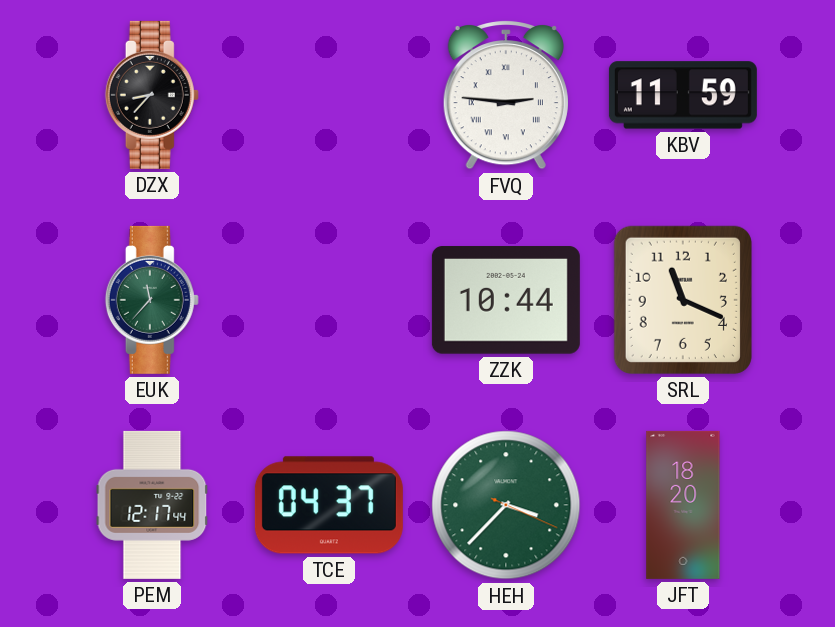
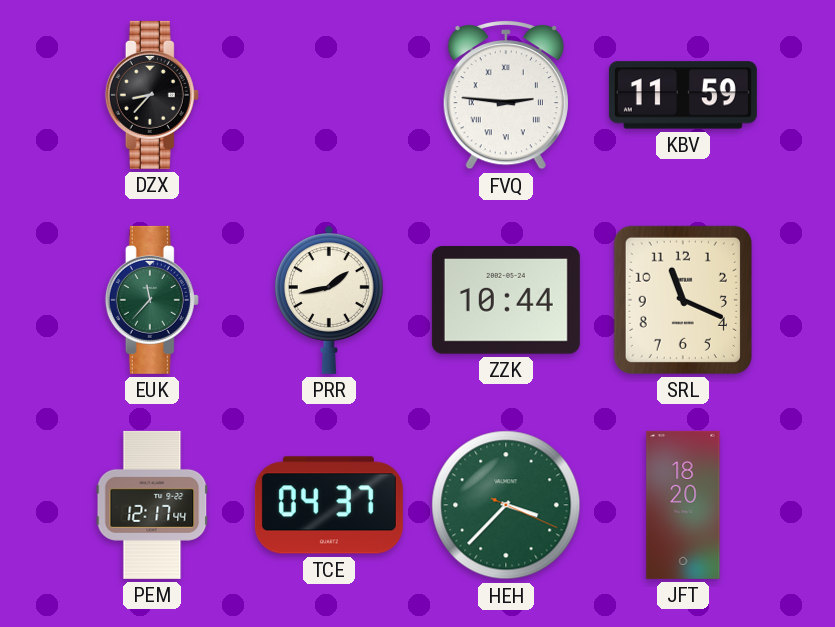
PRR: none -> 1:43
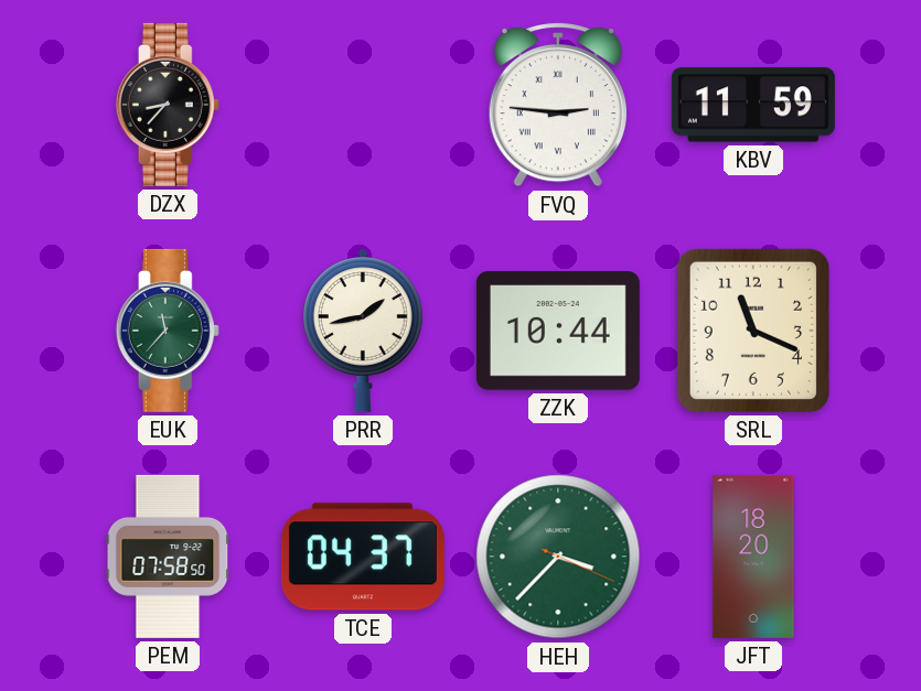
PEM: 12:17 -> 07:58
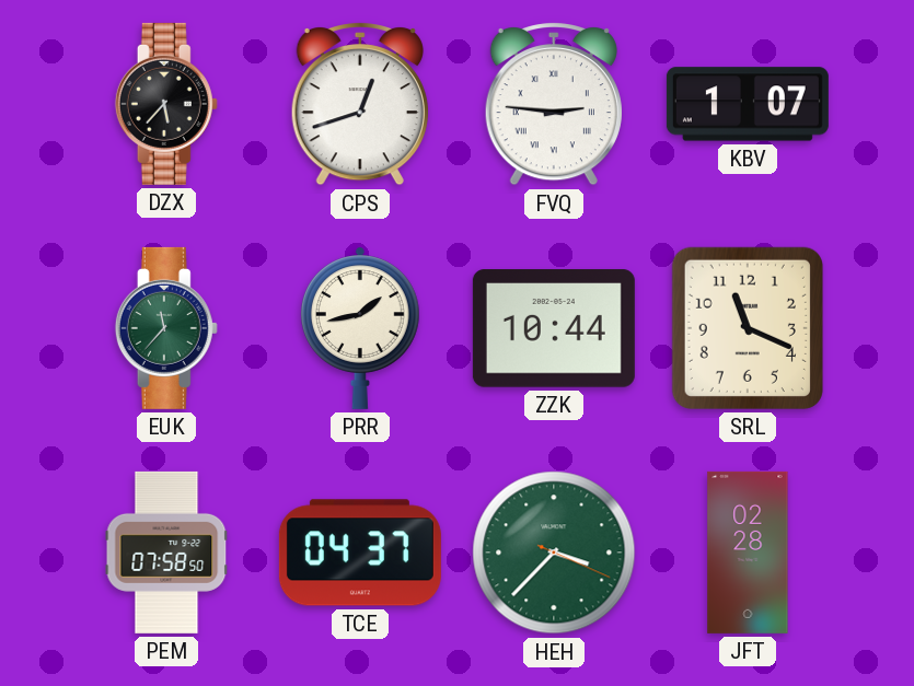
DZX: 8:37 -> 5:37
CPS: none -> 12:42
KBV: 11:59 -> 1:07
JFT: 18:20 -> 02:28
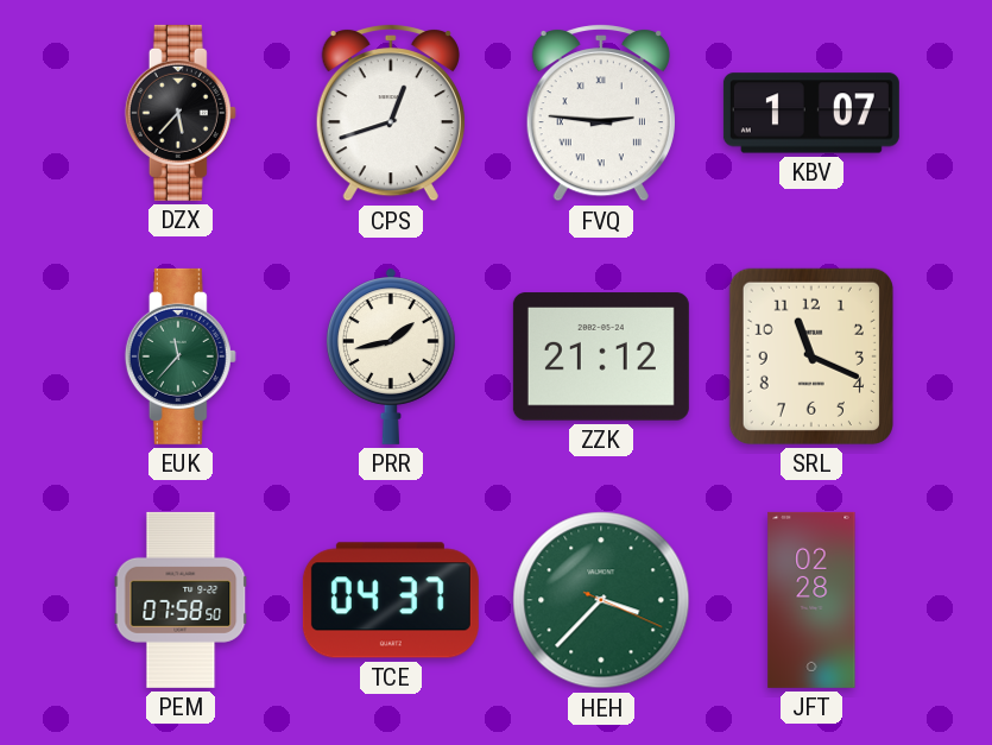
ZZK: 10:44 -> 21:12
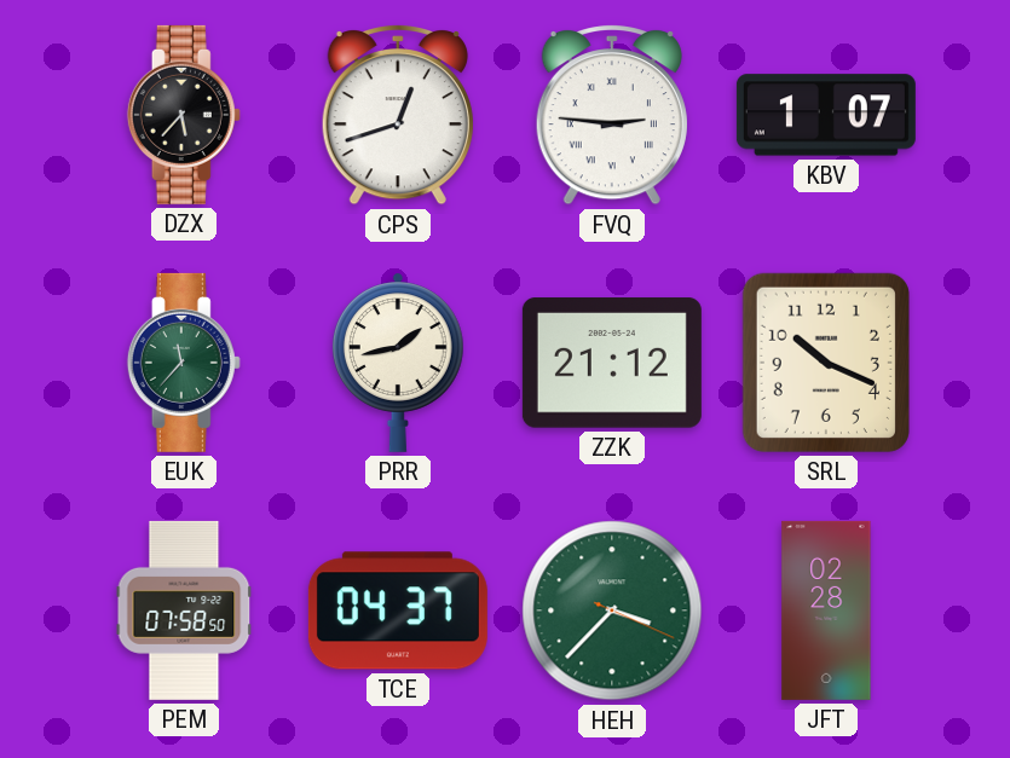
SRL: 11:19 -> 10:19
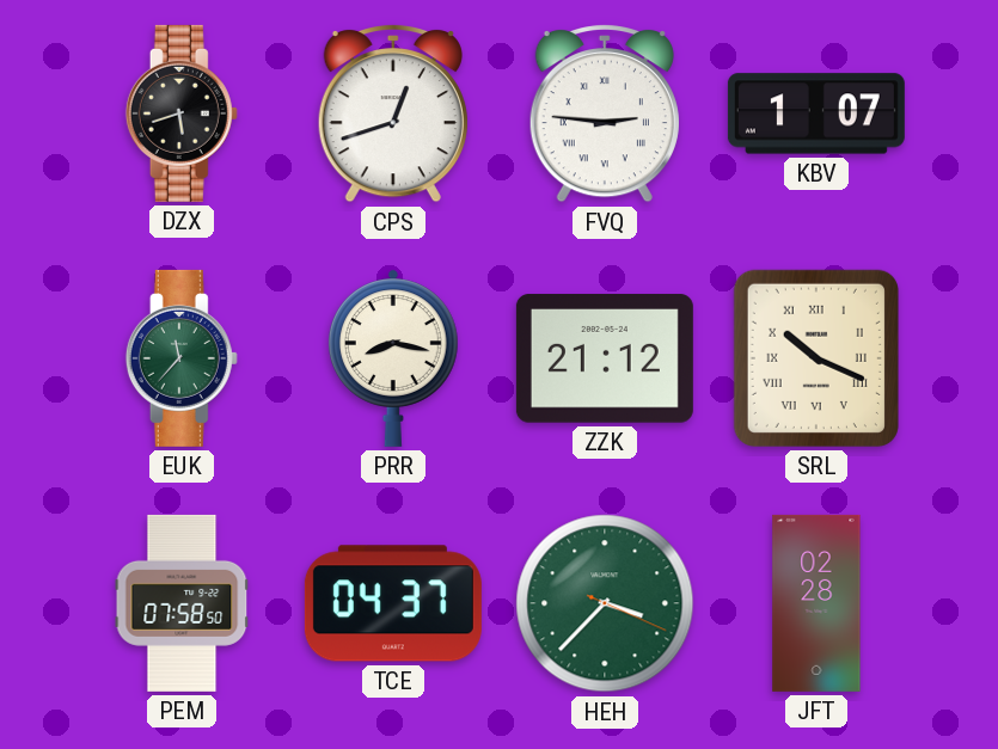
DZX: 5:37 -> 5:42
PRR: 1:43 -> 8:17
SRL numerals: Arabic -> Roman
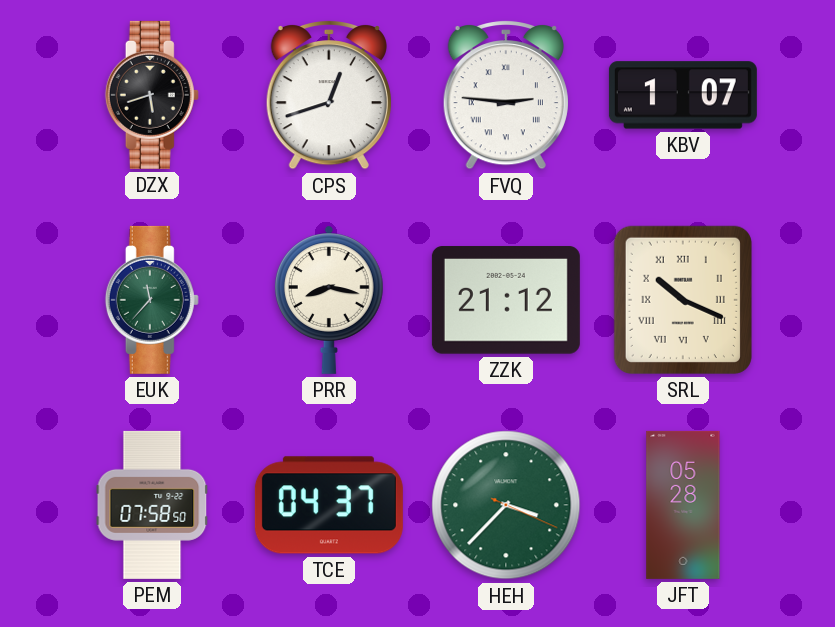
JFT: 02:28 -> 05:28
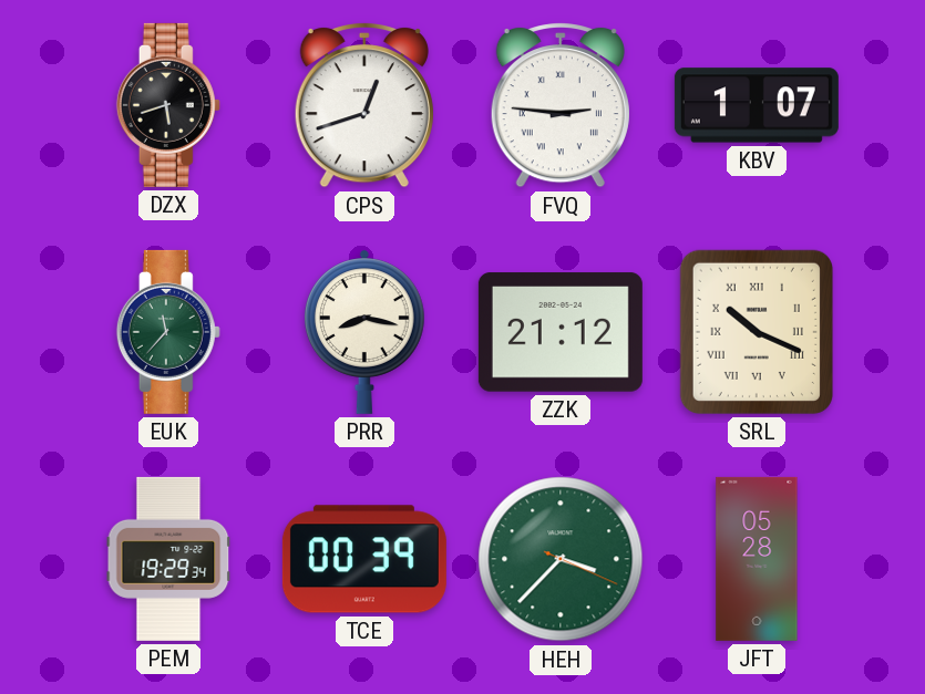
PEM: 07:58 -> 19:29
TCE: 04:37 -> 00:39
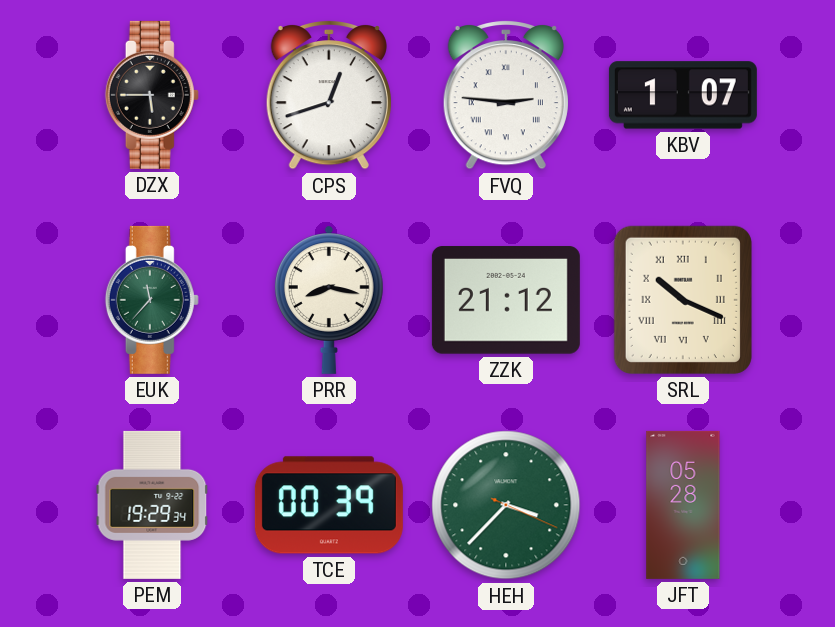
DZX: 5:42 -> 5:45
